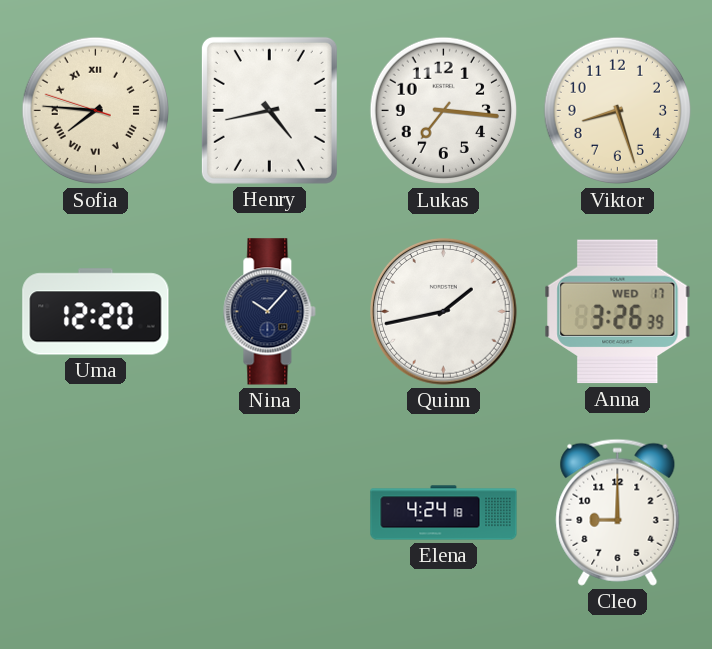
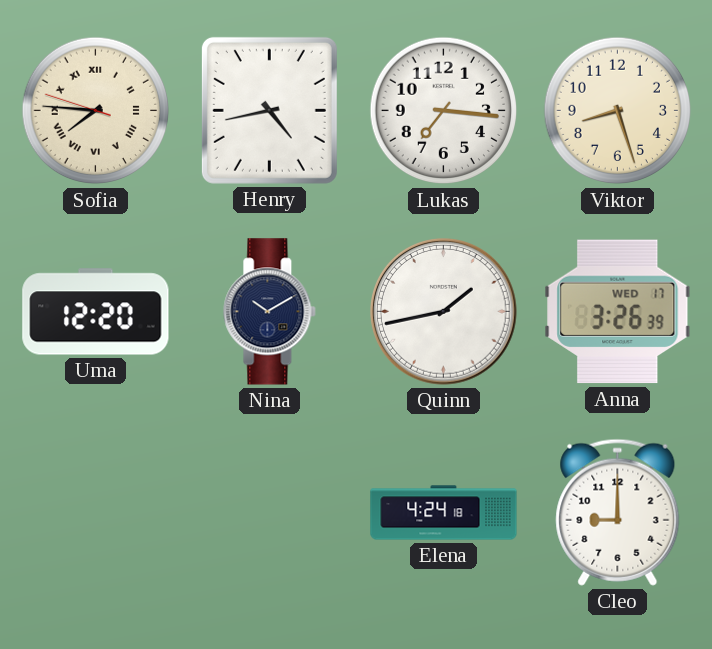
Nina: 10:07 -> 10:10
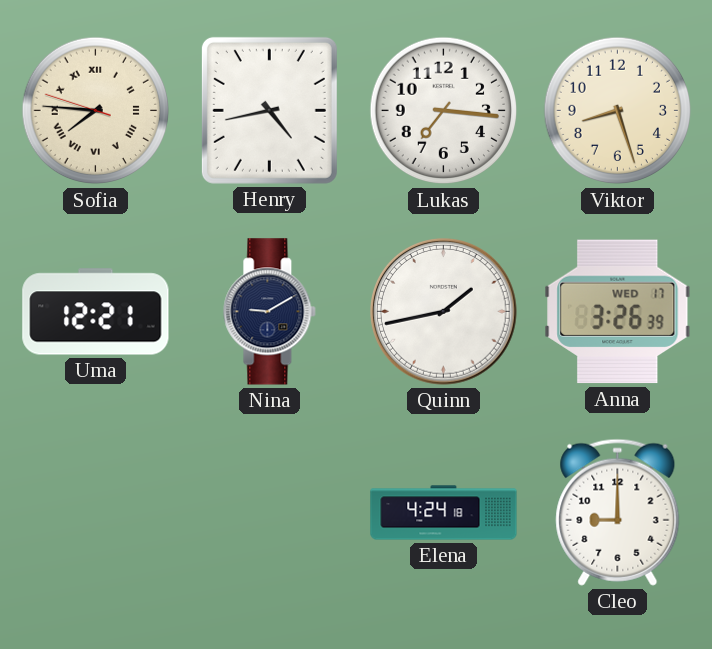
Uma: 12:20 -> 12:21
Nina: 10:10 -> 9:10
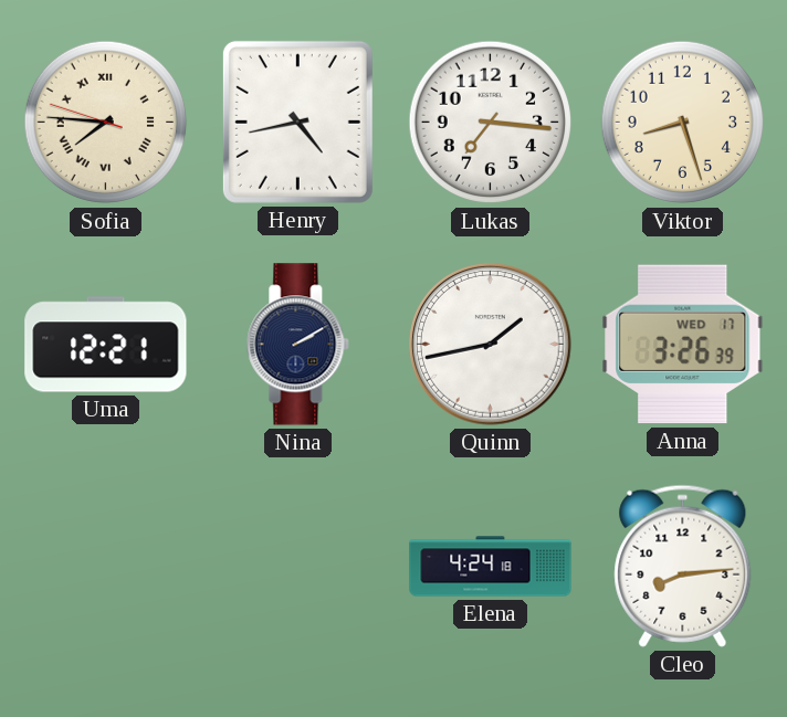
Nina: 9:10 -> 2:10
Cleo: 9:00 -> 8:14
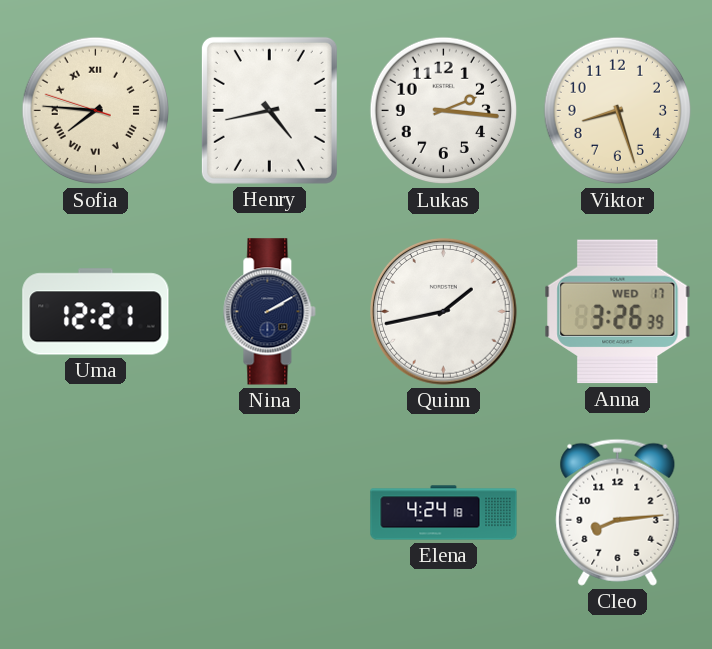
Lukas: 7:16 -> 2:16
